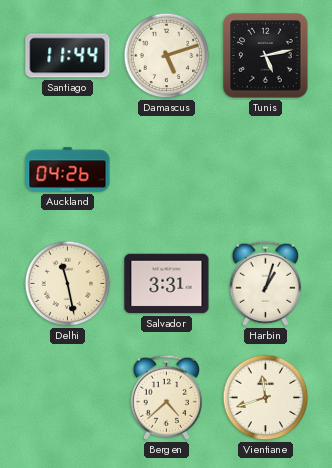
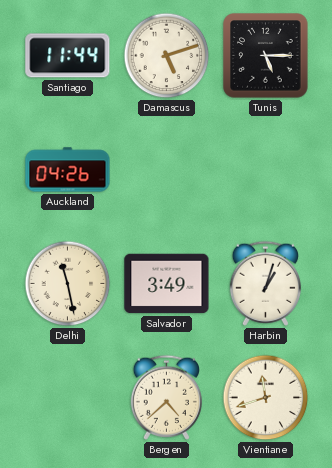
Tunis: 5:13 -> 5:15
Salvador: 3:31 -> 3:49
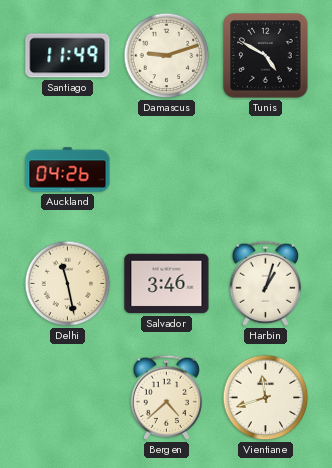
Santiago: 11:44 -> 11:49
Damascus: 5:12 -> 9:12
Tunis: 5:15 -> 4:50
Salvador: 3:49 -> 3:46
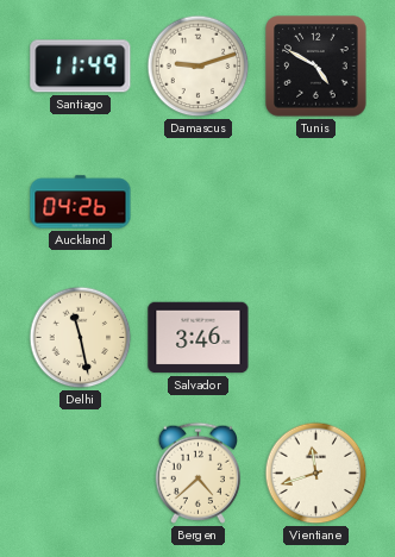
Harbin: 1:03 -> none
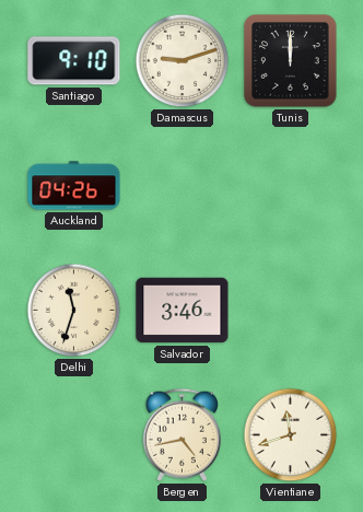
Santiago: 11:49 -> 9:10
Tunis: 4:50 -> 12:00
Delhi: 11:28 -> 11:33
Bergen: 4:38 -> 4:43
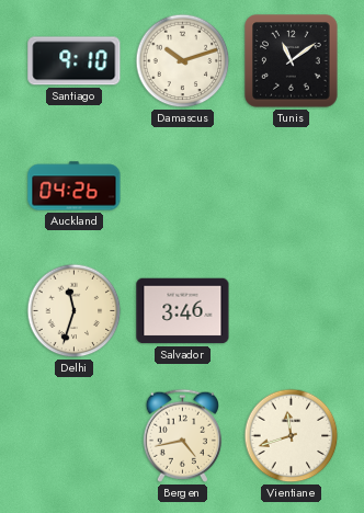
Damascus: 9:12 -> 10:12
Tunis: 12:00 -> 11:09
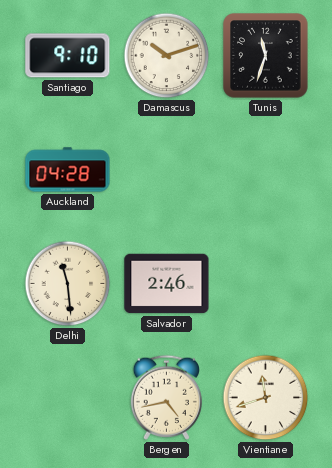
Tunis: 11:09 -> 11:33
Auckland: 04:26 -> 04:28
Delhi: 11:33 -> 11:29
Salvador: 3:46 -> 2:46
